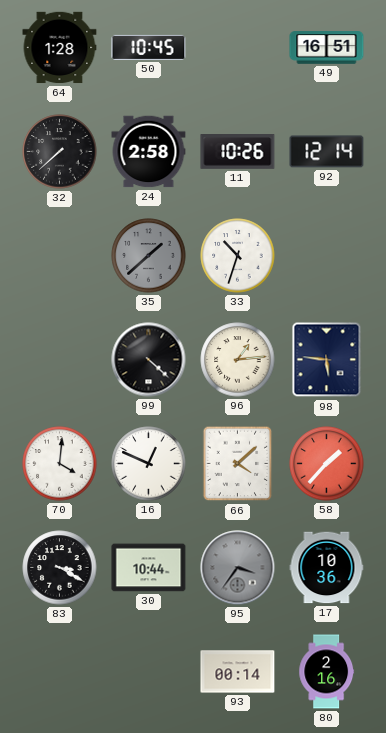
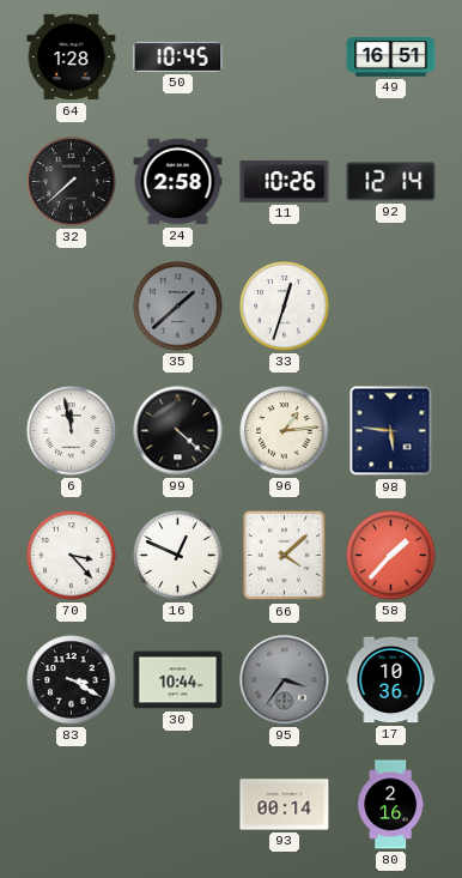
33: 10:33 -> 12:33
6: none -> 11:58
70: 4:01 -> 3:23
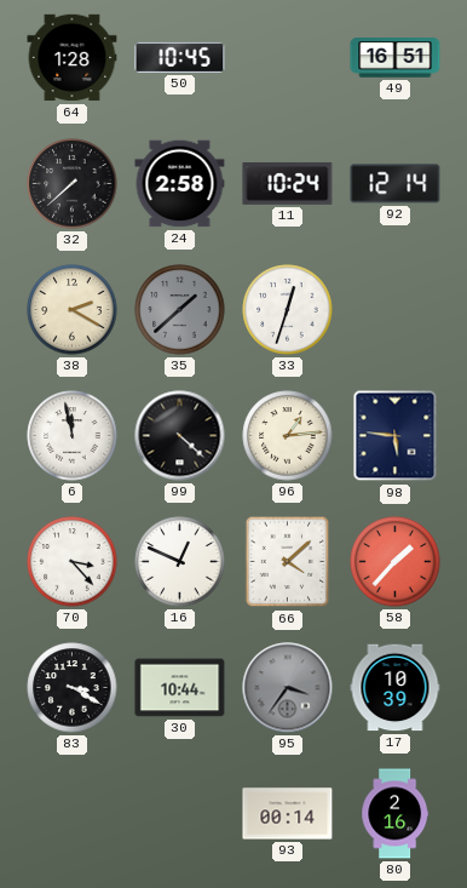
11: 10:26 -> 10:24
38: none -> 2:20
17: 10:36 -> 10:39
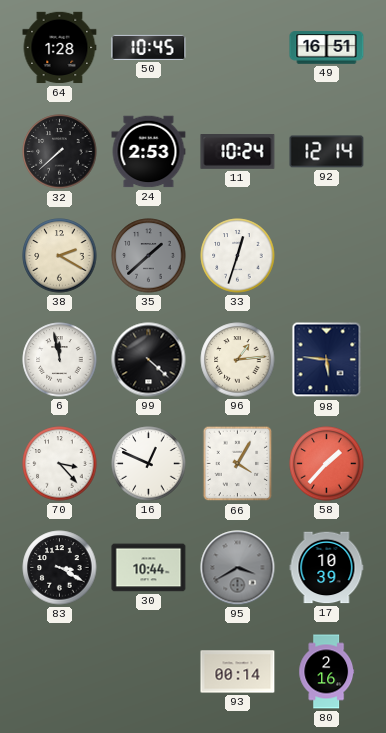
24: 2:58 -> 2:53
66: 4:08 -> 4:05
95: 3:36 -> 3:40
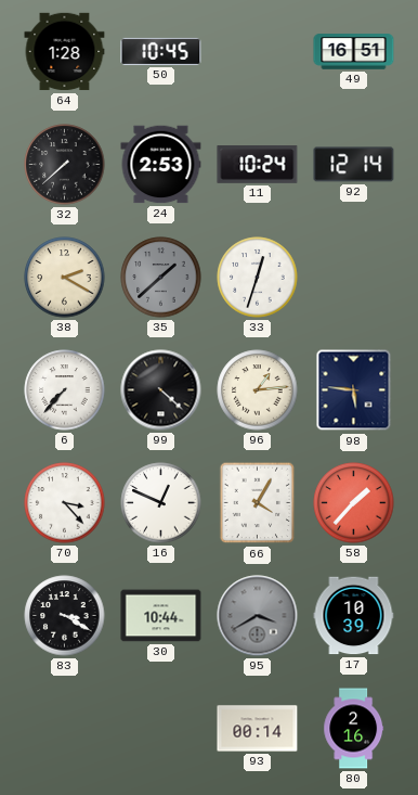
6: 11:58 -> 7:37
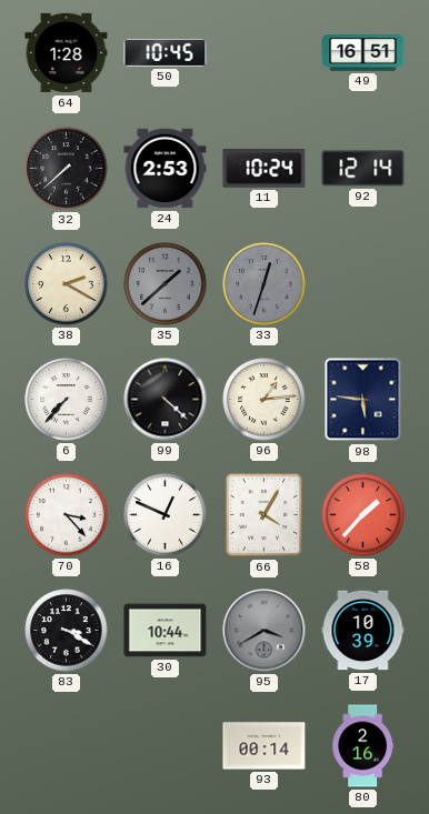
33 dial: white -> grey
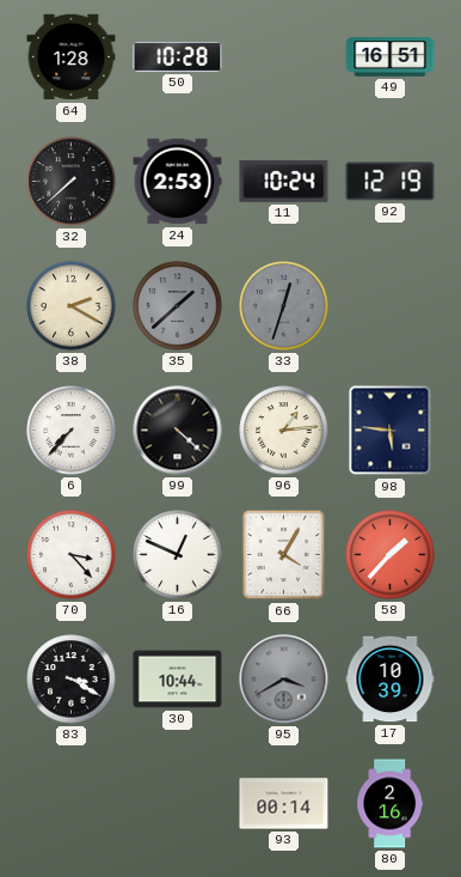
50: 10:45 -> 10:28
92: 12:14 -> 12:19
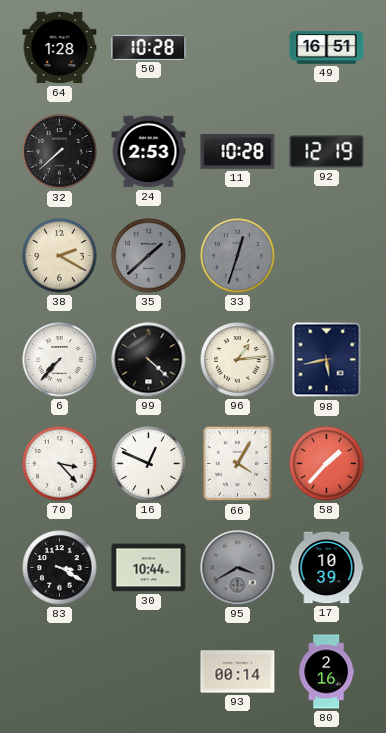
11: 10:24 -> 10:28
98: 5:46 -> 5:43
